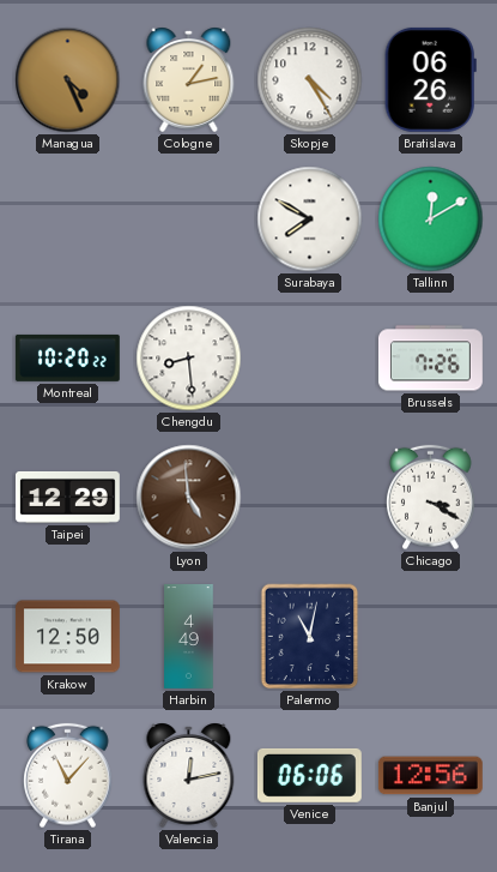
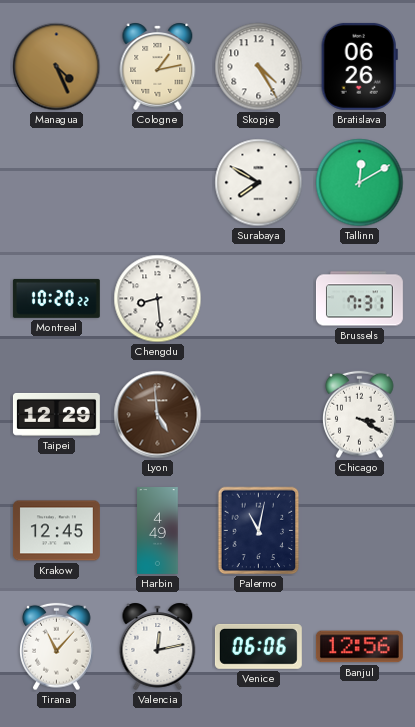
Brussels: 7:26 -> 7:31
Krakow: 12:50 -> 12:45
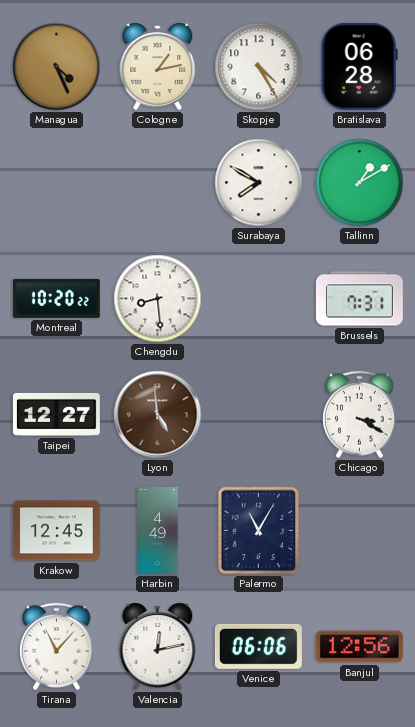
Bratislava: 06:26 -> 06:28
Tallinn: 12:10 -> 1:10
Taipei: 12:29 -> 12:27
Palermo: 11:02 -> 11:05
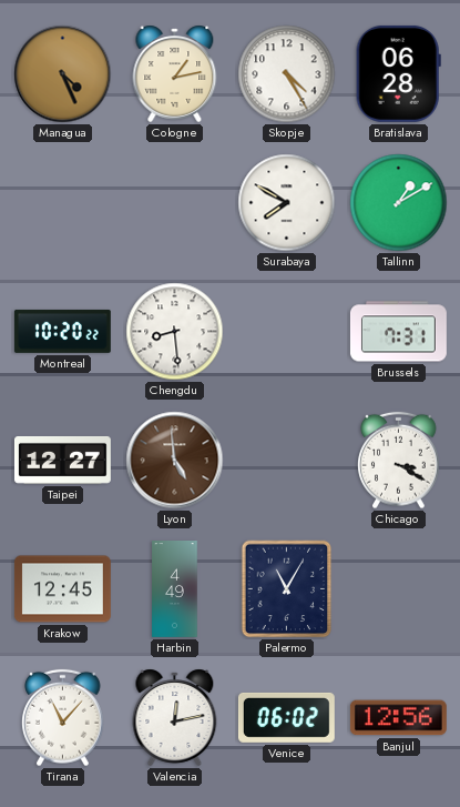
Venice: 06:06 -> 06:02
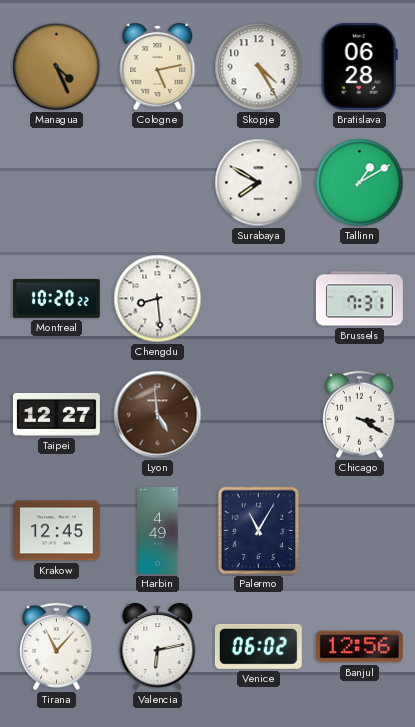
Cologne: 1:13 -> 5:13
Valencia: 12:13 -> 6:13
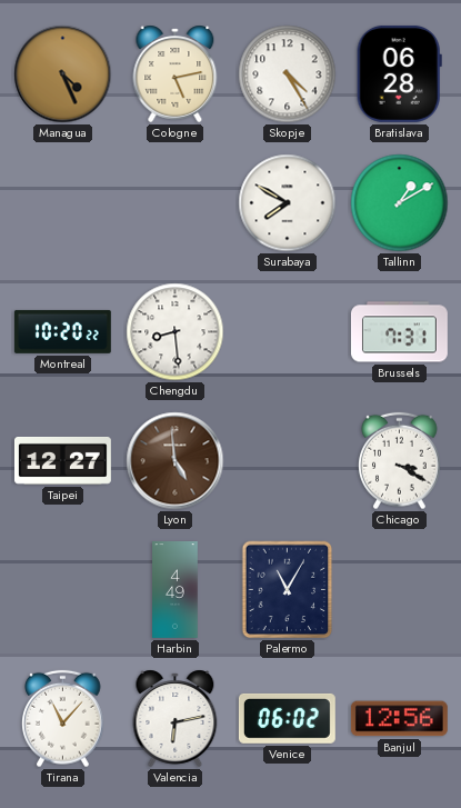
Krakow: 12:45 -> none
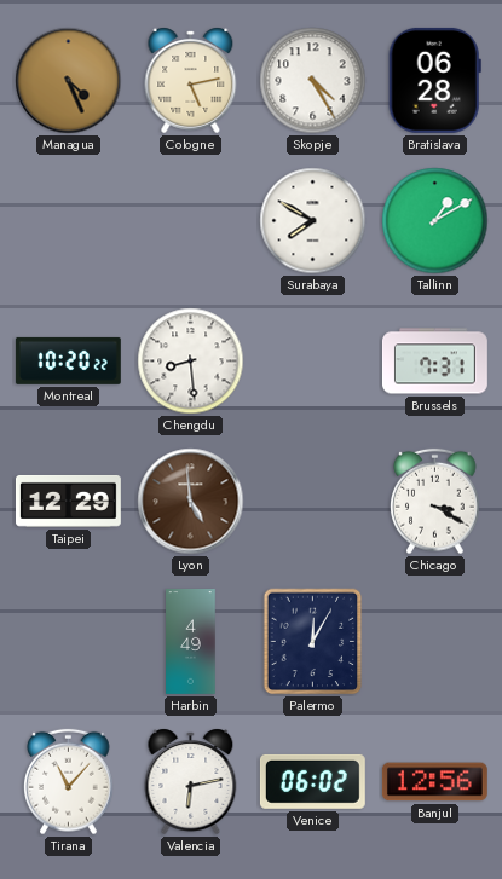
Taipei: 12:27 -> 12:29
Palermo: 11:05 -> 12:05
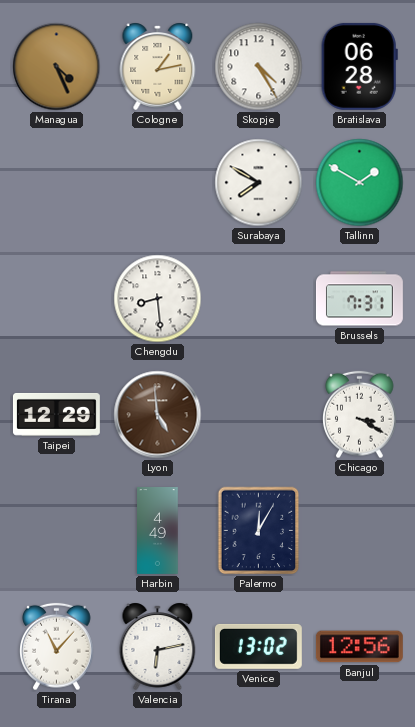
Cologne: 5:13 -> 1:13
Tallinn: 1:10 -> 1:50
Montreal: 10:20 -> none
Venice: 06:02 -> 13:02
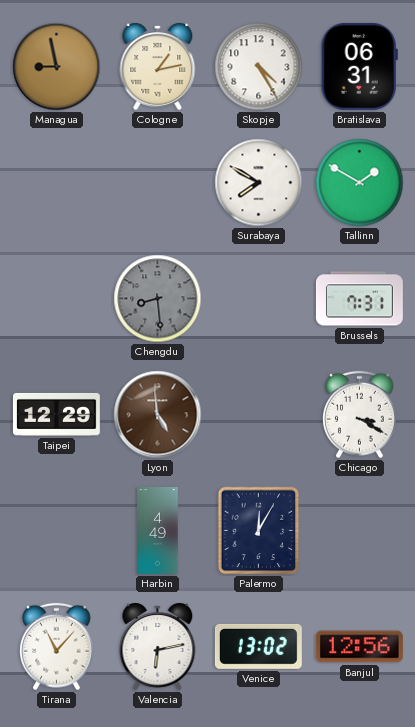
Managua: 4:26 -> 8:58
Bratislava: 06:28 -> 06:31
Chengdu dial: white -> grey
